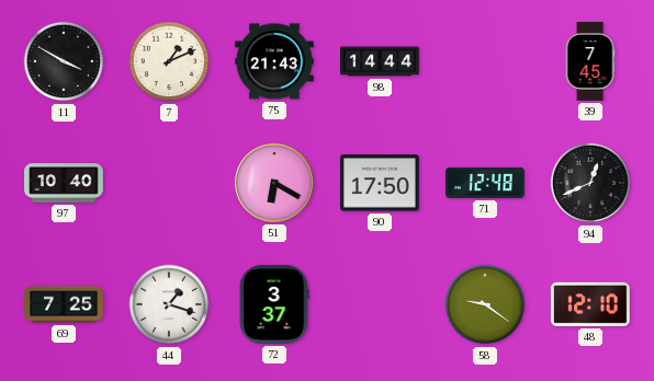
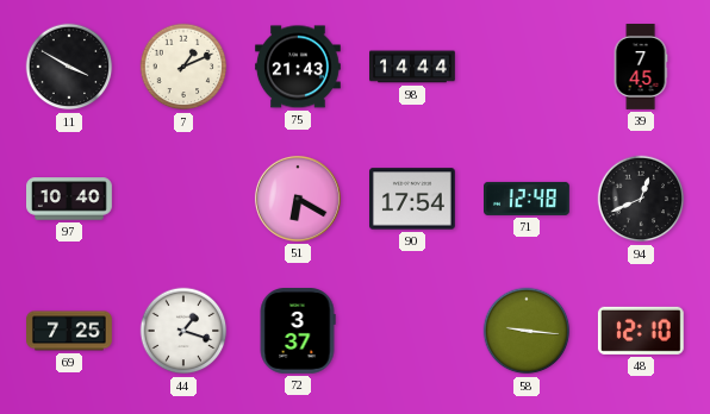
90: 17:50 -> 17:54
58: 9:21 -> 9:16
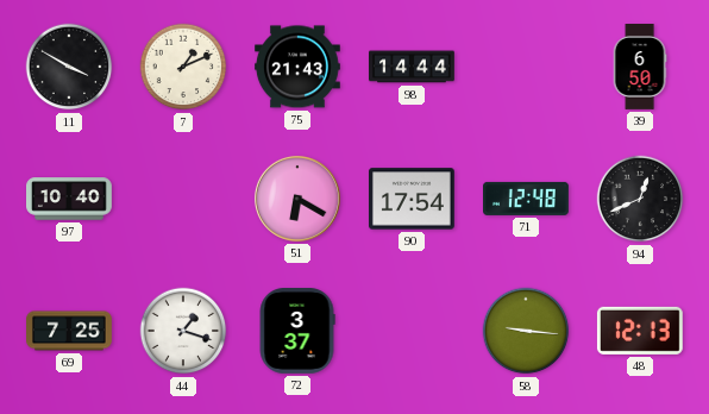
39: 7:45 -> 6:50
48: 12:10 -> 12:13
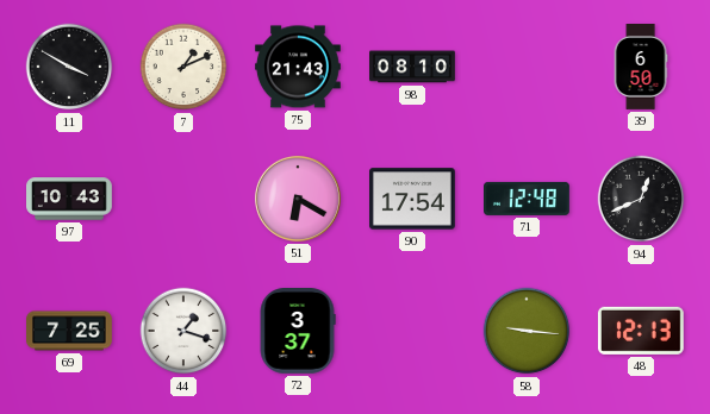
98: 14:44 -> 08:10
97: 10:40 -> 10:43
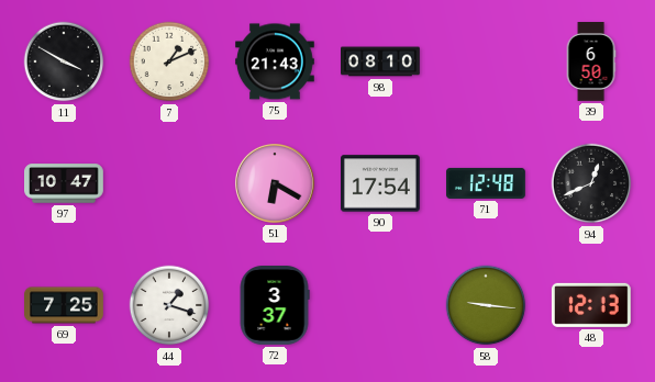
97: 10:43 -> 10:47
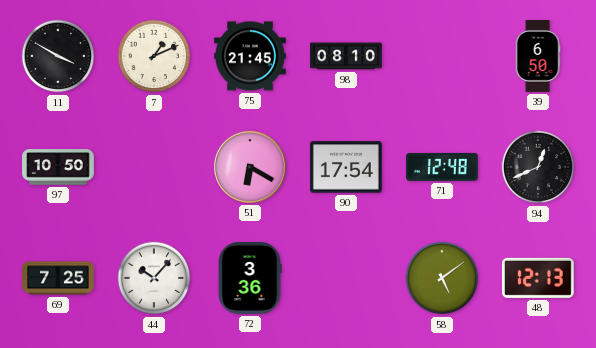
75: 21:43 -> 21:45
97: 10:47 -> 10:50
44: 1:18 -> 10:07
72: 3:37 -> 3:36
58: 9:16 -> 5:09
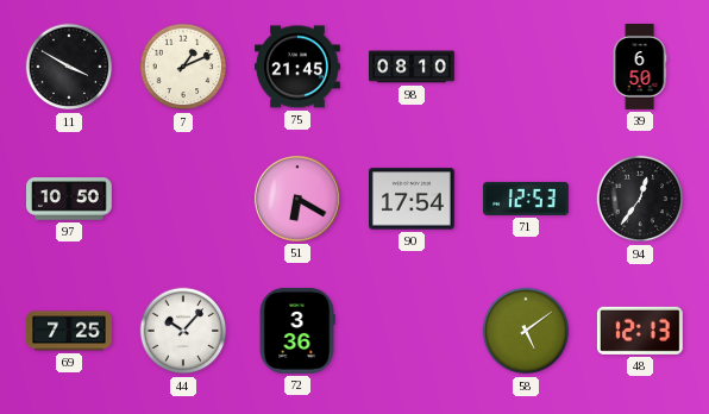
71: 12:48 -> 12:53
94: 12:41 -> 12:36
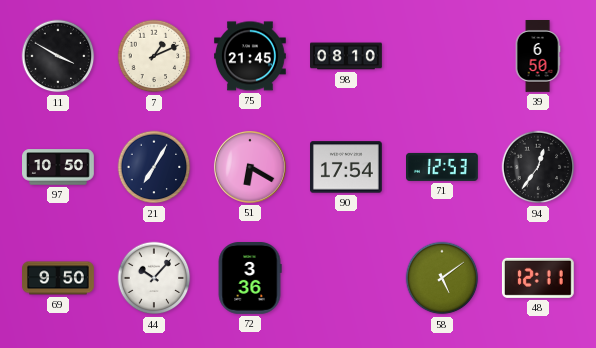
21: none -> 7:05
69: 7:25 -> 9:50
48: 12:13 -> 12:11
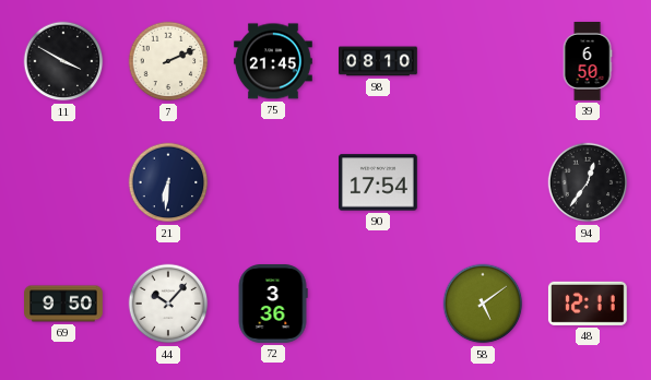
7: 1:11 -> 2:11
97: 10:50 -> none
21: 7:05 -> 6:31
51: 6:20 -> none
71: 12:53 -> none
